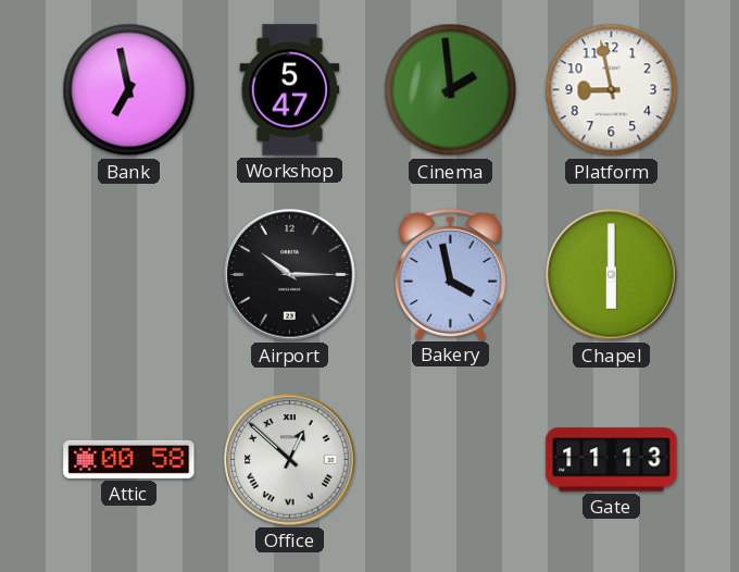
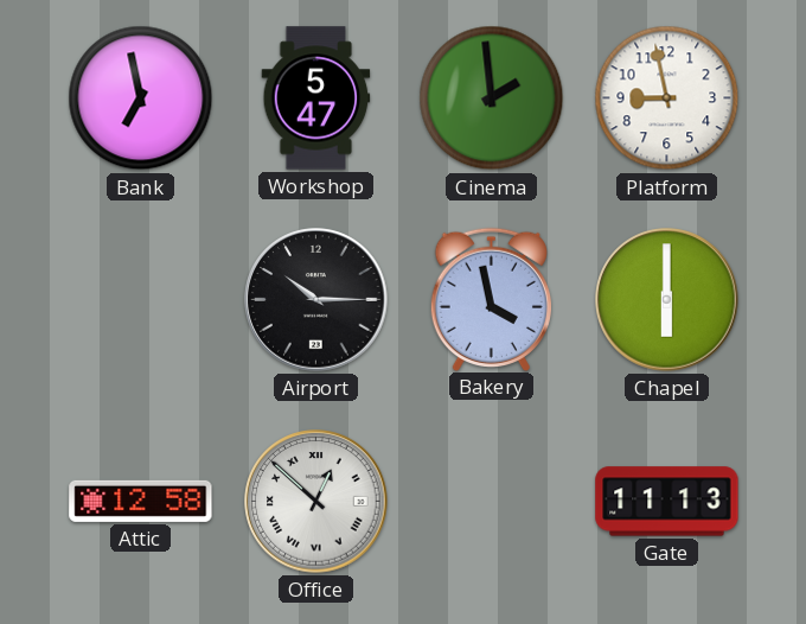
Attic: 00:58 -> 12:58
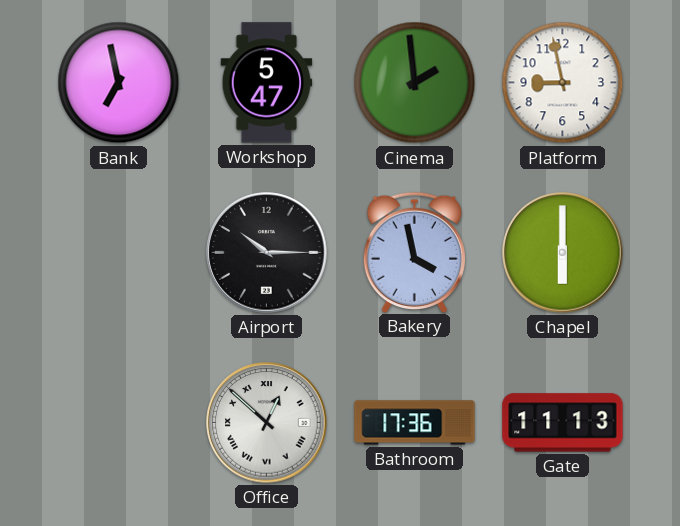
Attic: 12:58 -> none
Bathroom: none -> 17:36
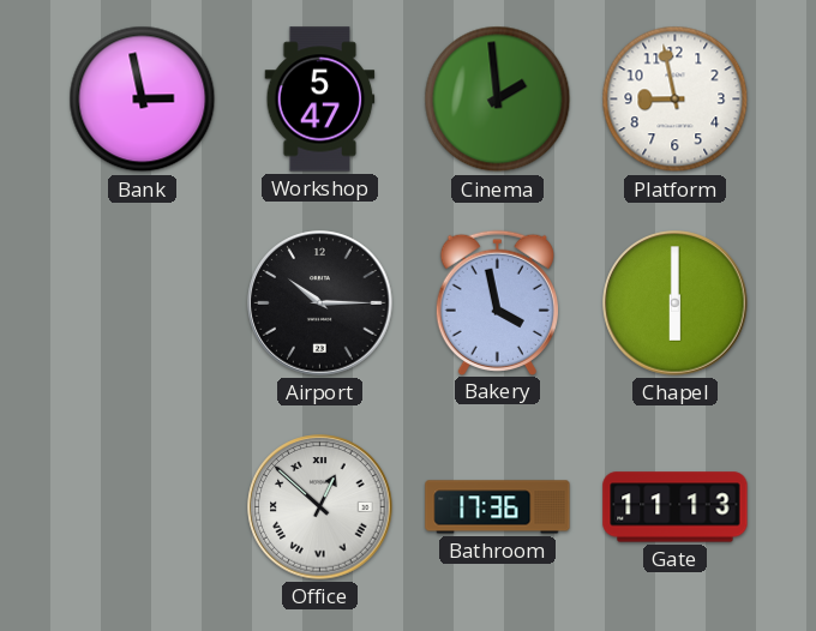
Bank: 6:58 -> 2:58
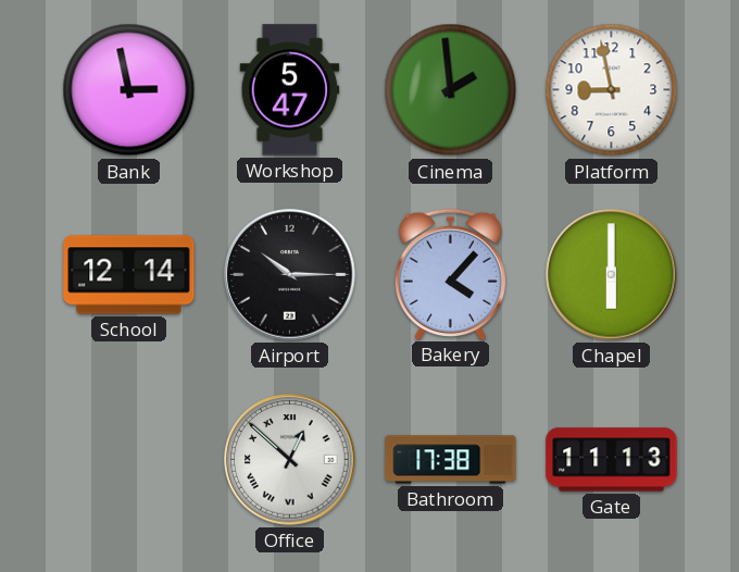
School: none -> 12:14
Bakery: 3:58 -> 4:07
Bathroom: 17:36 -> 17:38
